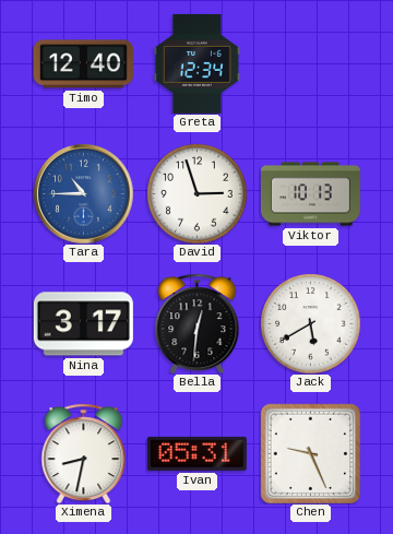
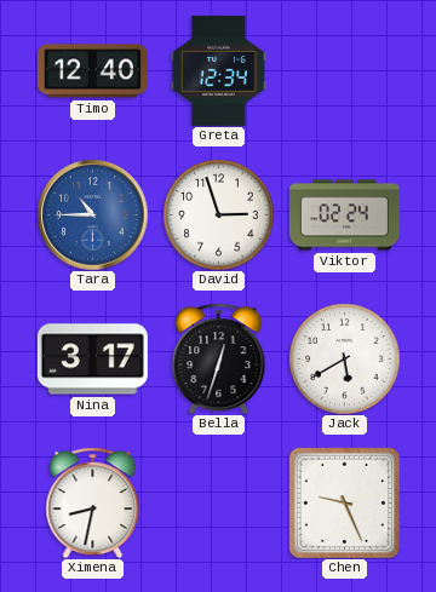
Viktor: 10:13 -> 02:24
Bella: 12:31 -> 12:33
Ivan: 05:31 -> none
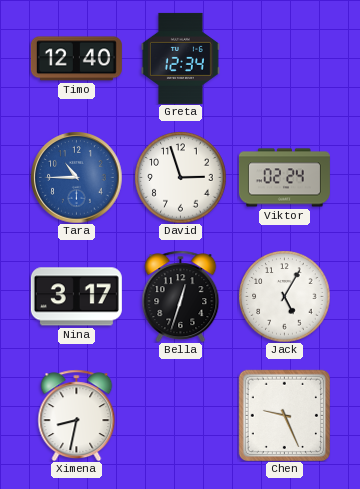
Jack: 5:40 -> 5:05
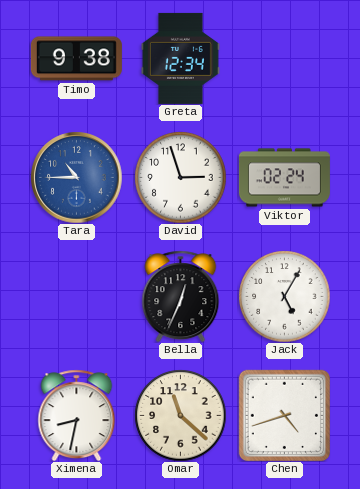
Timo: 12:40 -> 9:38
Nina: 3:17 -> none
Bella: 12:33 -> 12:34
Omar: none -> 11:22
Chen: 9:26 -> 4:42
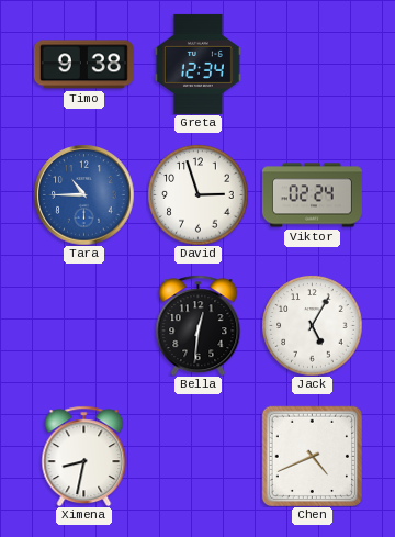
Bella: 12:34 -> 12:31
Omar: 11:22 -> none
Chen: 4:42 -> 4:41
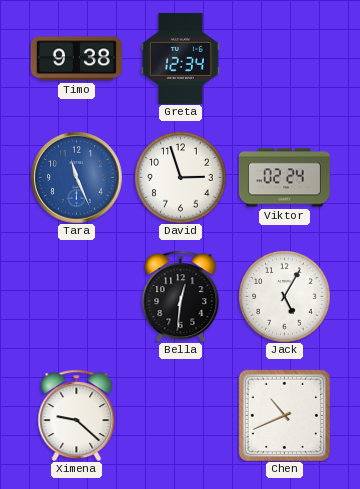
Tara: 10:45 -> 11:26
Ximena: 8:32 -> 9:22
Chen: 4:41 -> 10:41
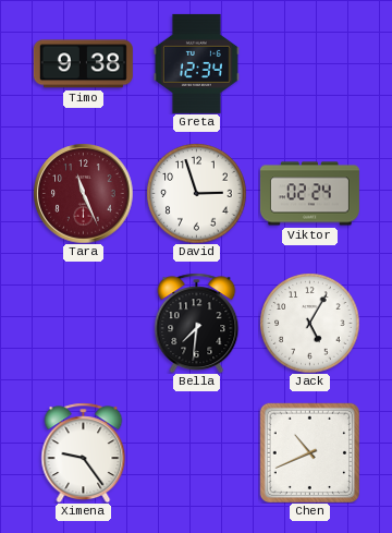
Tara dial: blue -> burgundy
Bella: 12:31 -> 7:31
Ximena: 9:22 -> 9:24
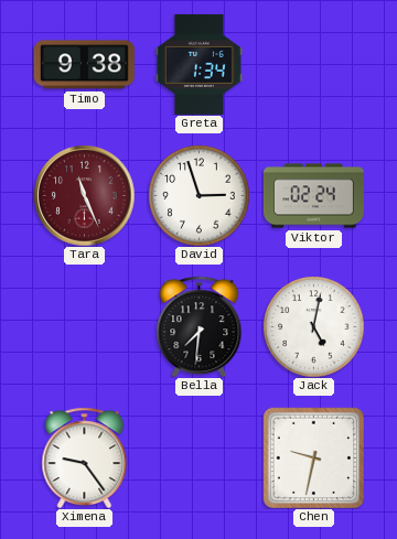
Greta: 12:34 -> 1:34
Jack: 5:05 -> 5:02
Chen: 10:41 -> 9:32
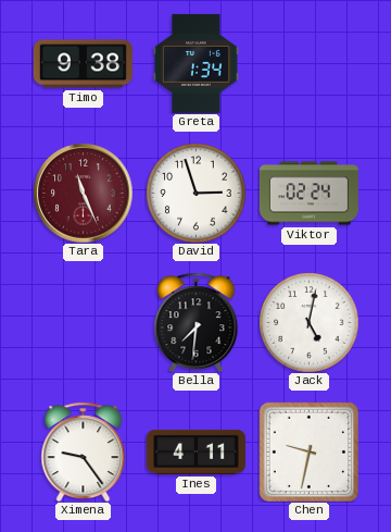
Ines: none -> 4:11
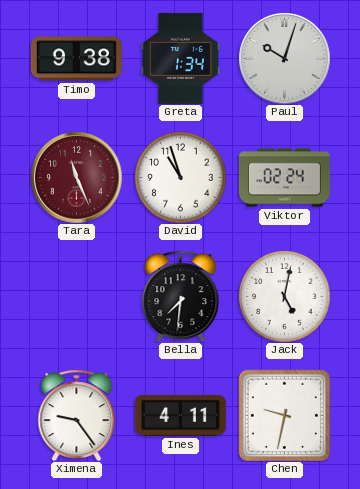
Paul: none -> 10:03
David: 2:57 -> 10:57
